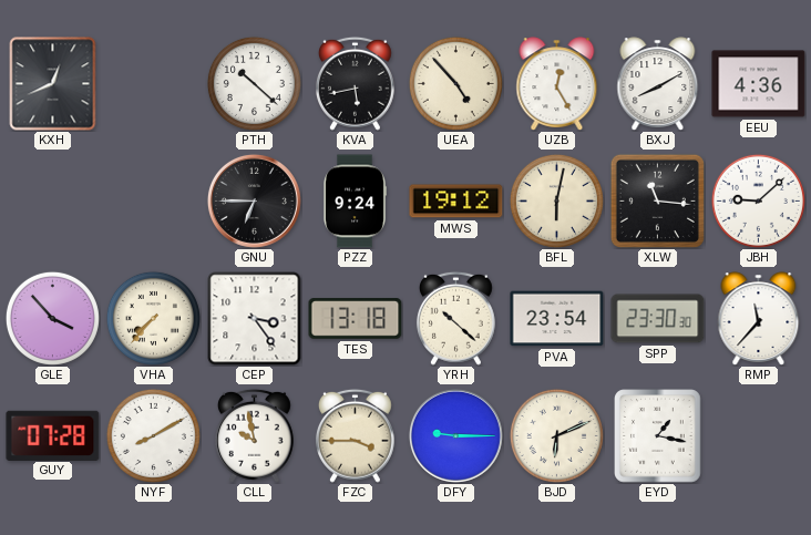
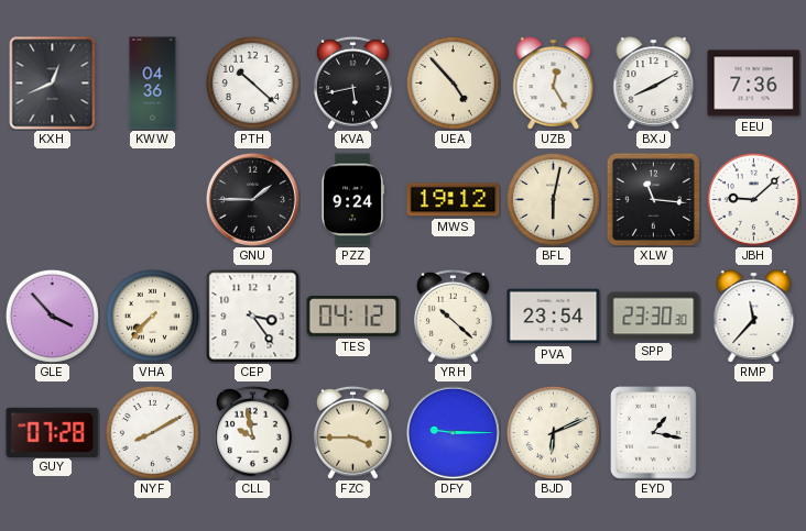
KWW: none -> 04:36
EEU: 4:36 -> 7:36
GNU: 6:45 -> 1:45
TES: 13:18 -> 04:12
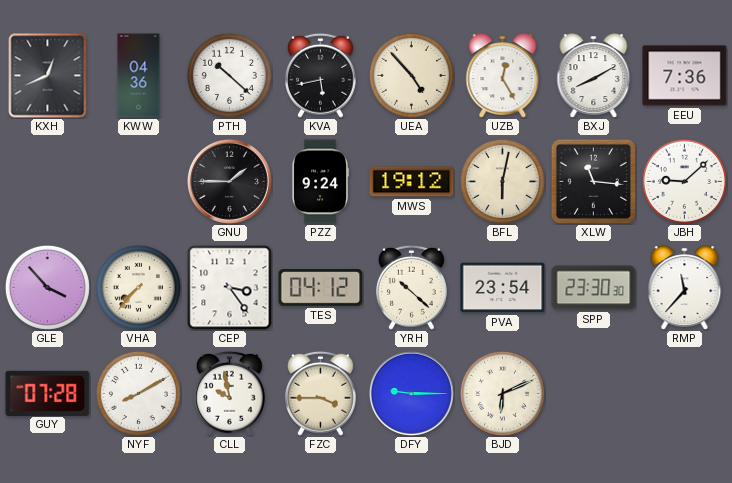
EYD: 1:17 -> none
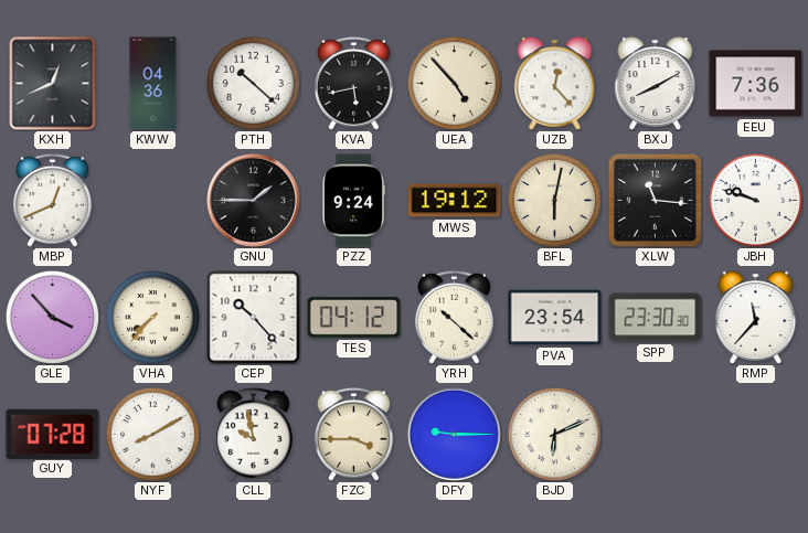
UZB: 12:25 -> 12:23
MBP: none -> 12:41
JBH: 9:08 -> 9:48
CEP: 3:24 -> 10:23
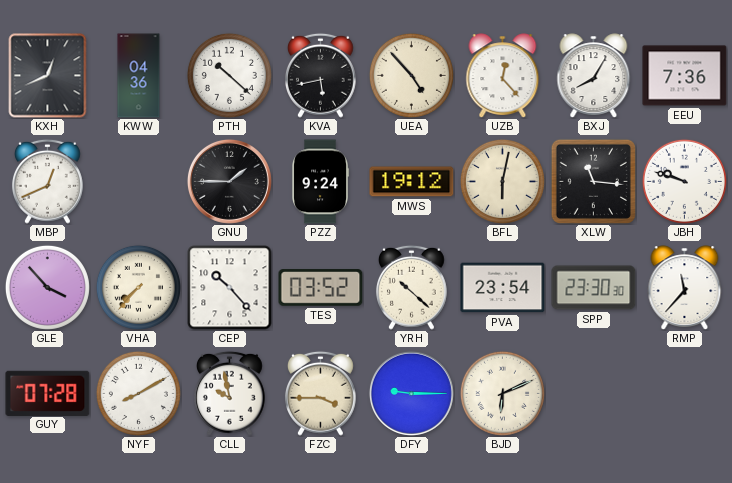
BXJ: 8:10 -> 8:05
TES: 04:12 -> 03:52
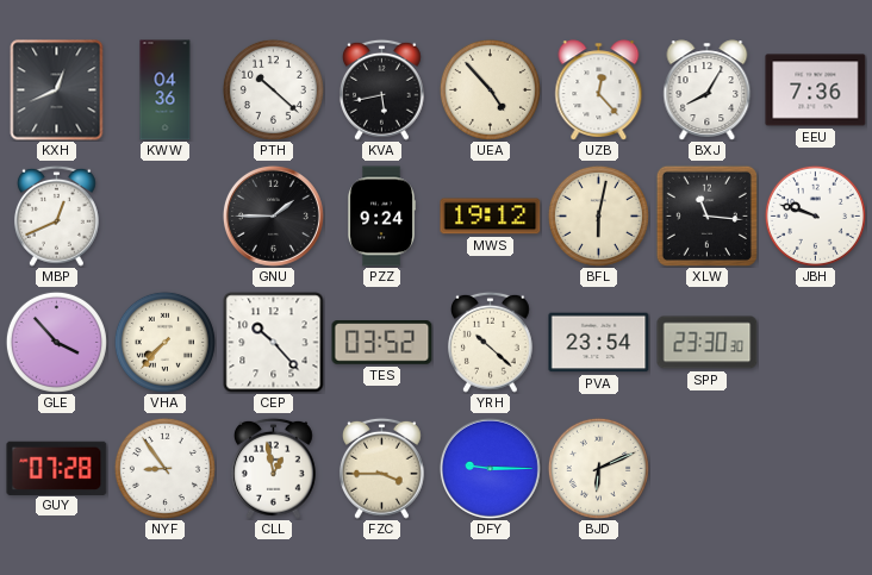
RMP: 11:37 -> none
NYF: 8:10 -> 8:54
CLL: 9:58 -> 12:58
